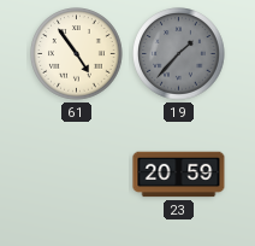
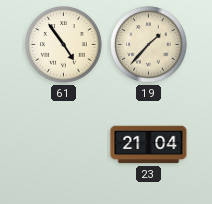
19 dial: grey -> cream
23: 20:59 -> 21:04
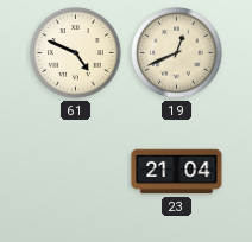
61: 4:54 -> 4:49
19: 1:37 -> 12:41
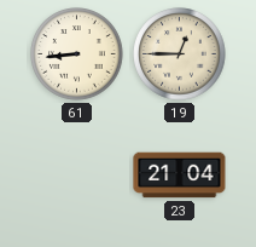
61: 4:49 -> 8:44
19: 12:41 -> 12:45
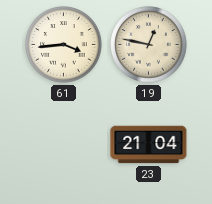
61: 8:44 -> 3:44
19: 12:45 -> 12:47
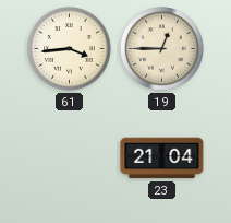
19: 12:47 -> 12:45
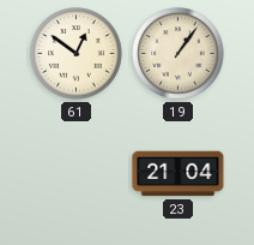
61: 3:44 -> 12:51
19: 12:45 -> 1:06
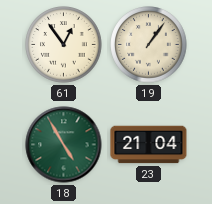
61: 12:51 -> 12:54
18: none -> 4:55
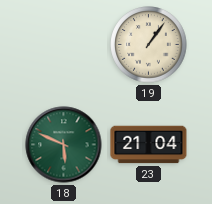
61: 12:54 -> none
18: 4:55 -> 5:49
